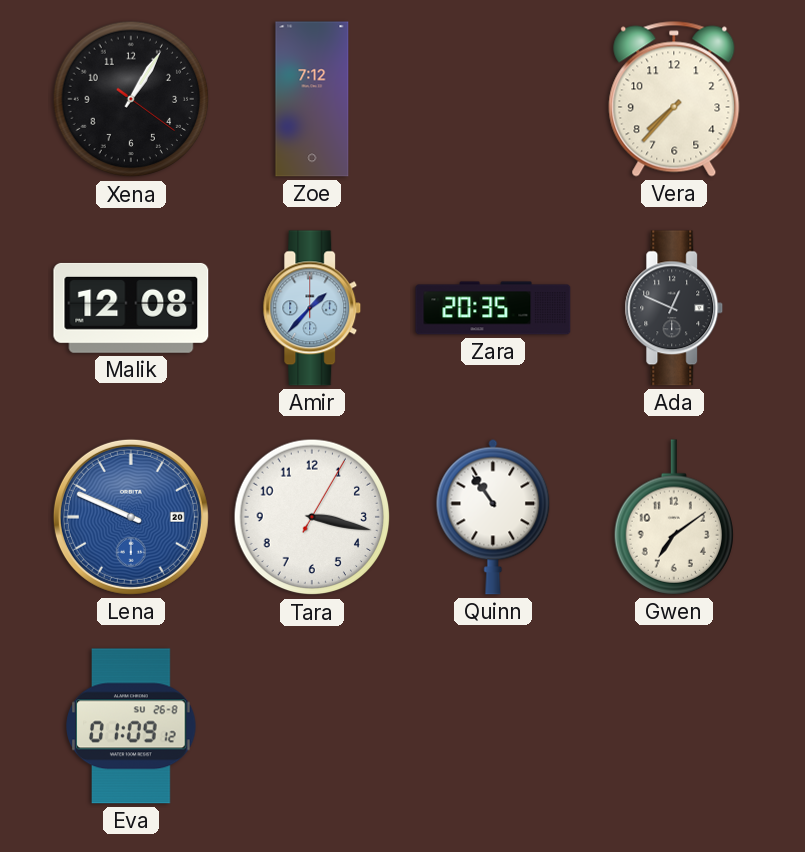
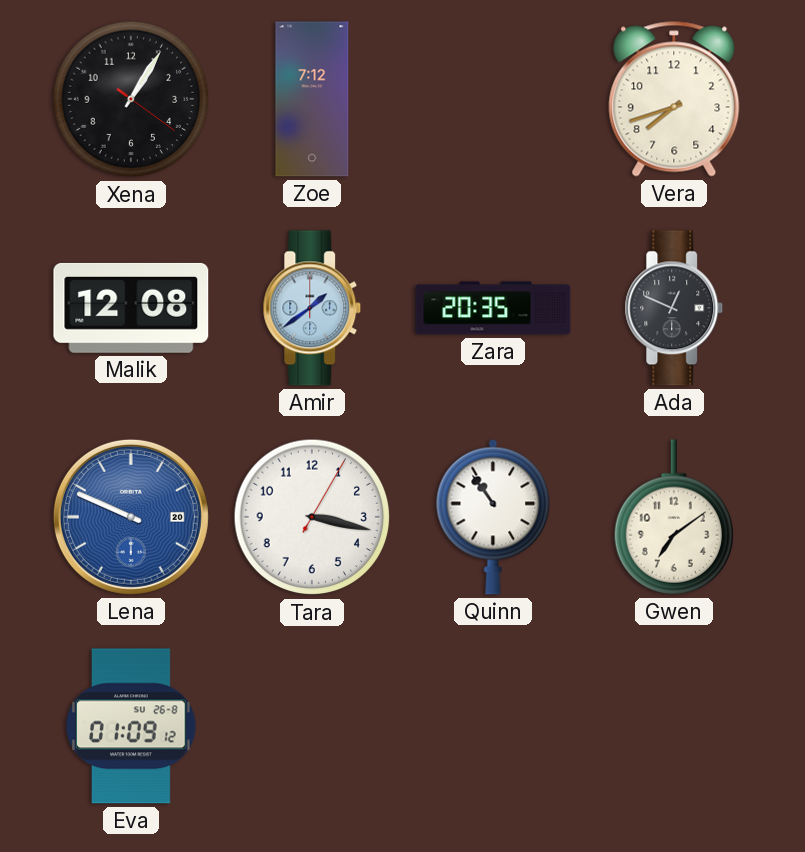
Vera: 7:37 -> 7:42
Amir: 1:37 -> 1:39
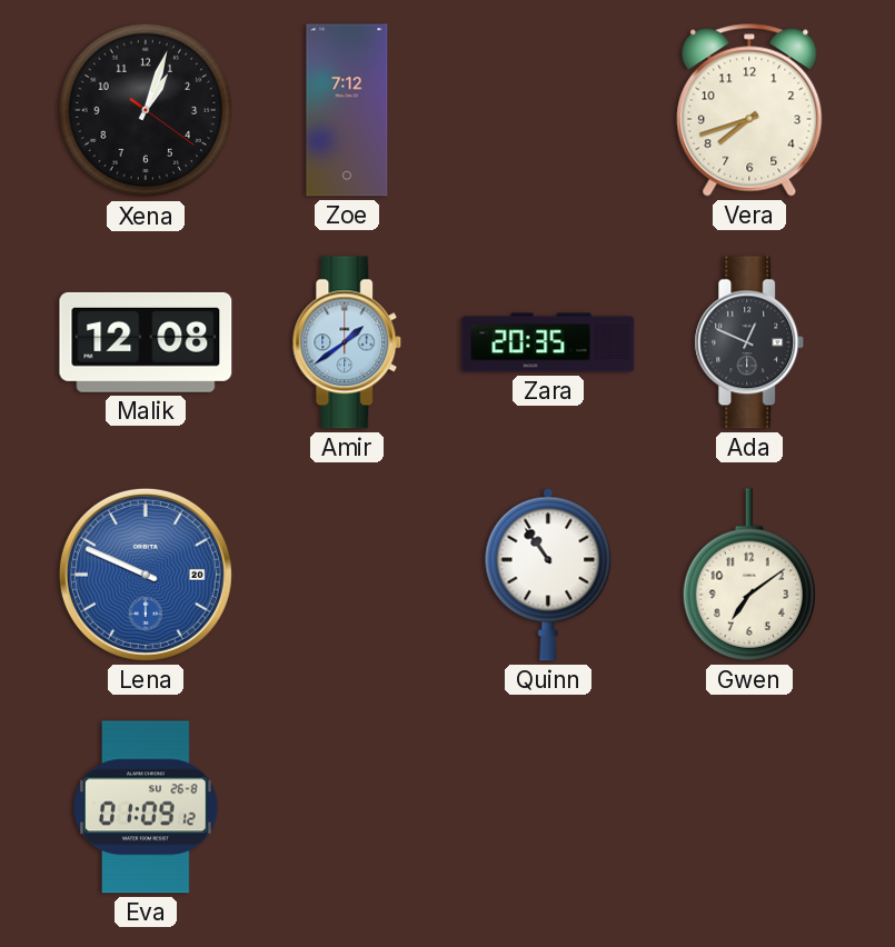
Xena: 1:05 -> 1:03
Tara: 3:17 -> none
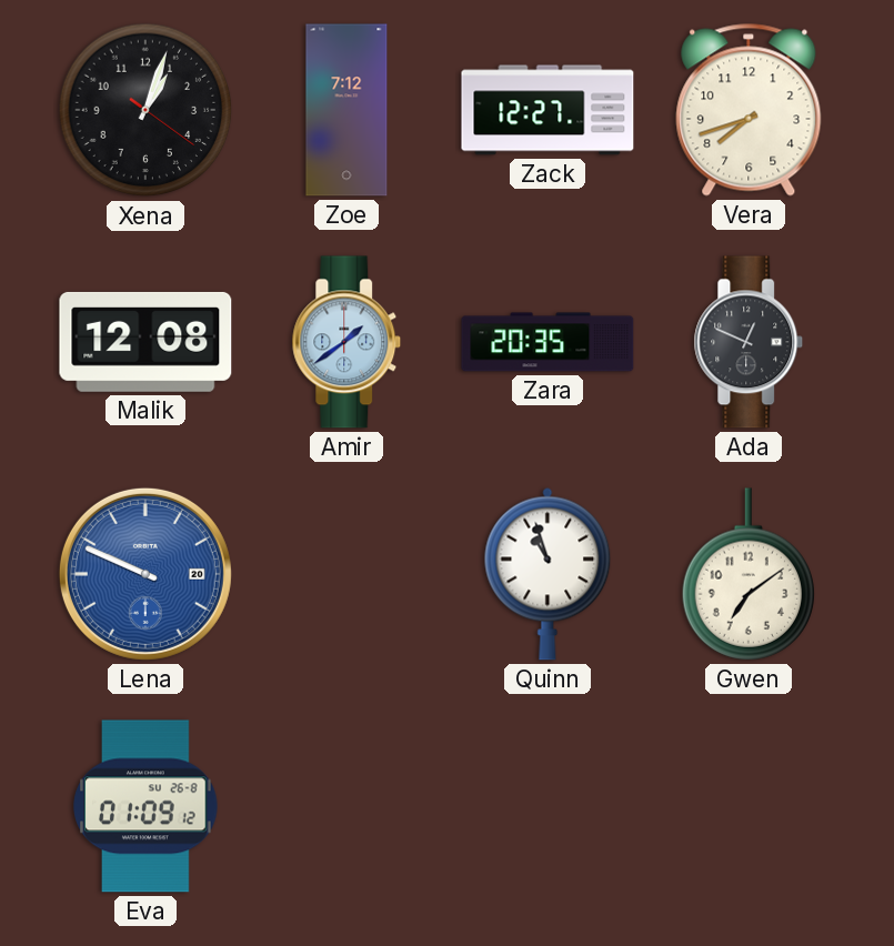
Zack: none -> 12:27
Quinn: 10:54 -> 10:57
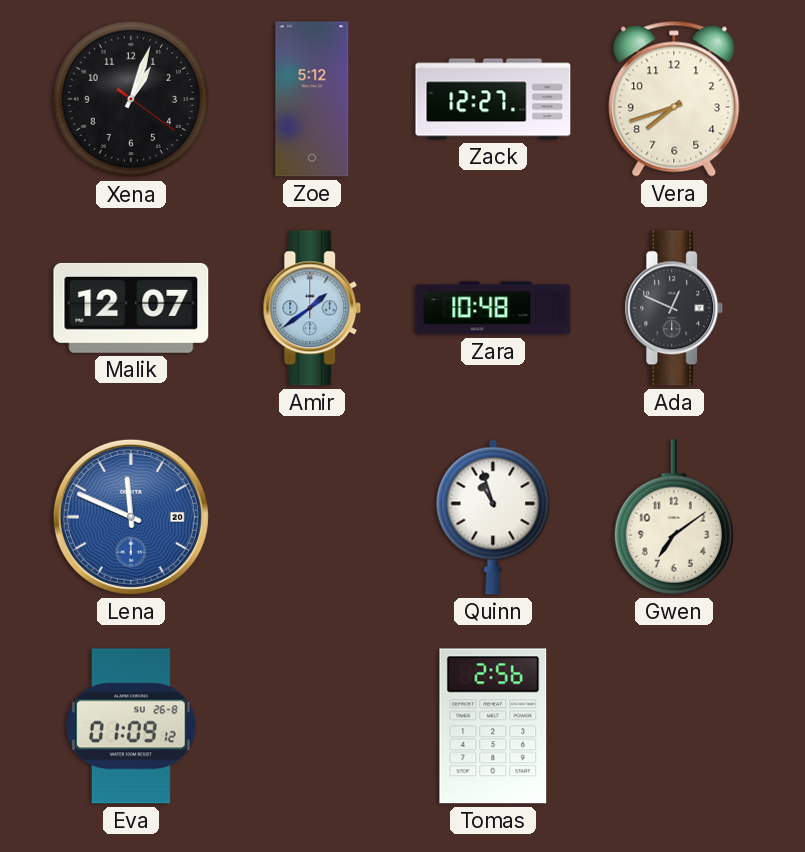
Zoe: 7:12 -> 5:12
Malik: 12:08 -> 12:07
Zara: 20:35 -> 10:48
Lena: 9:49 -> 11:49
Tomas: none -> 2:56
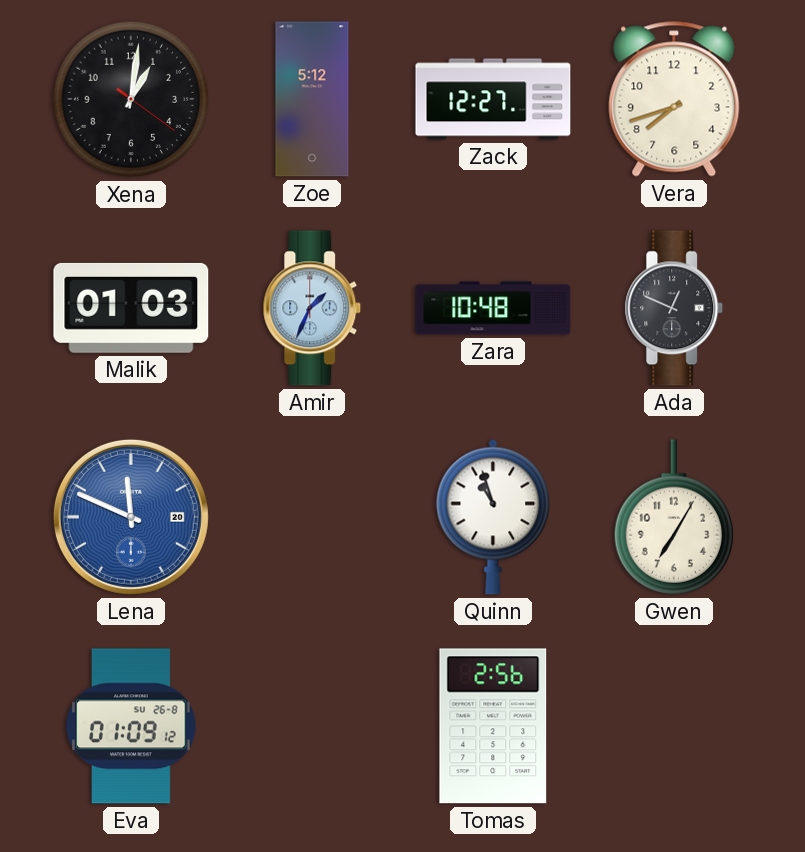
Xena: 1:03 -> 1:01
Malik: 12:07 -> 01:03
Amir: 1:39 -> 1:34
Gwen: 7:09 -> 7:05
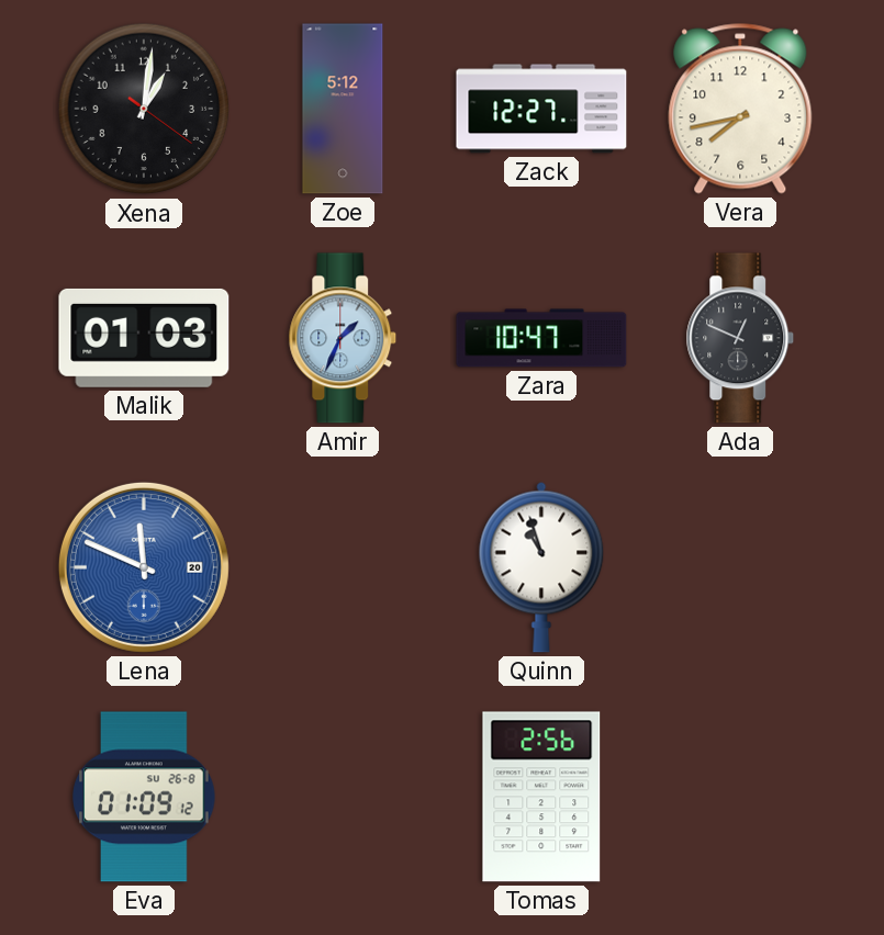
Vera: 7:42 -> 7:43
Zara: 10:48 -> 10:47
Gwen: 7:05 -> none
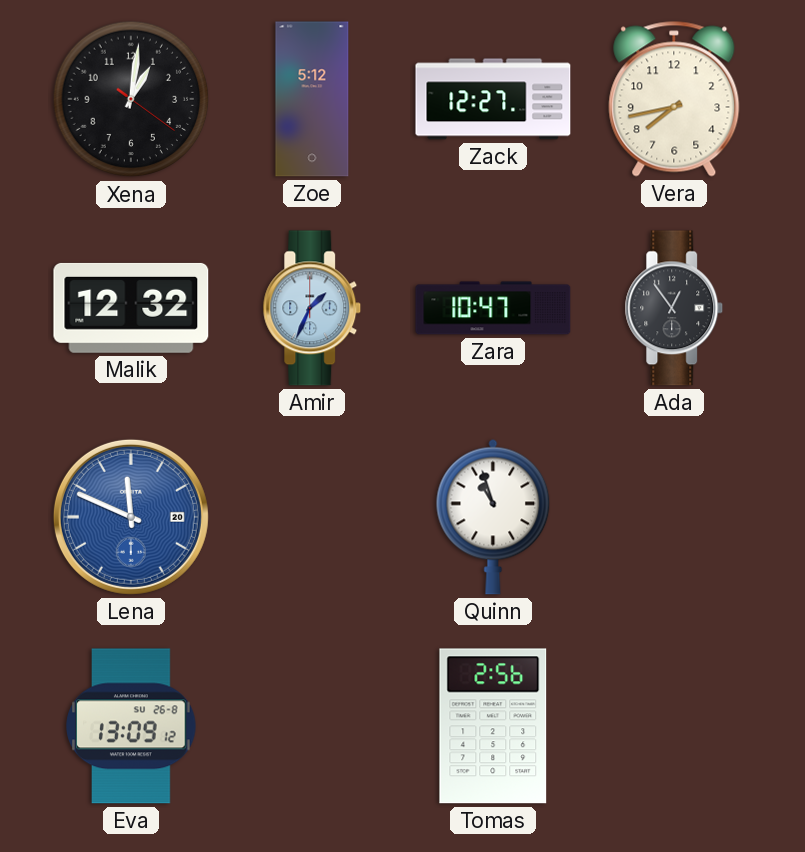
Malik: 01:03 -> 12:32
Ada: 12:49 -> 12:54
Eva: 01:09 -> 13:09
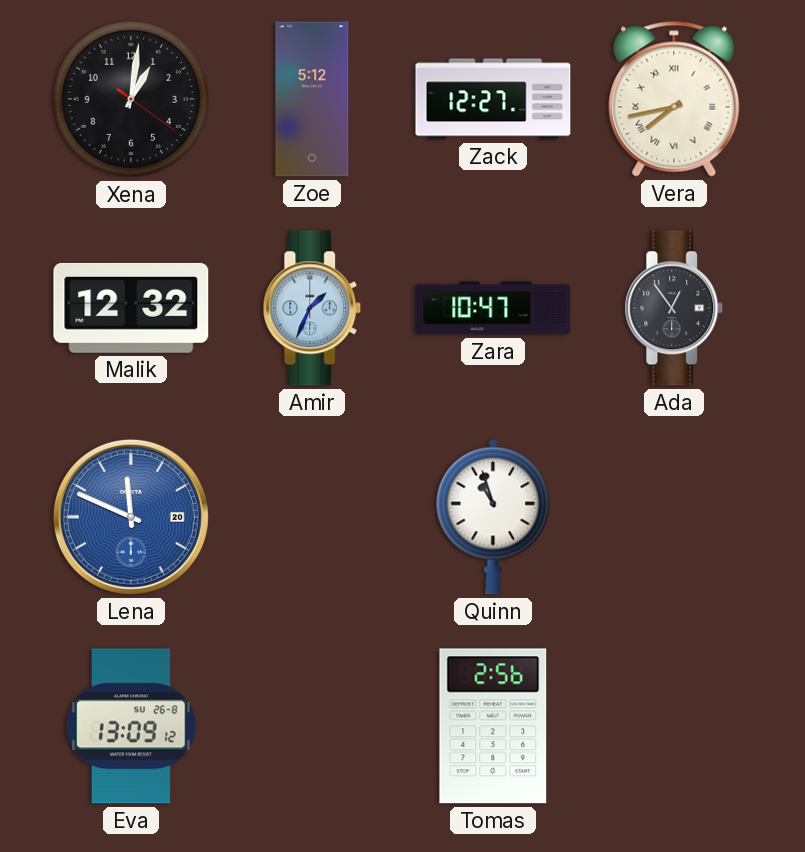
Vera numerals: Arabic -> Roman
